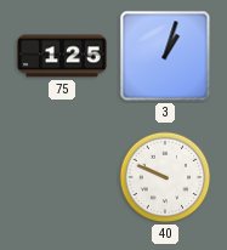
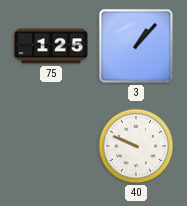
3: 1:03 -> 1:07
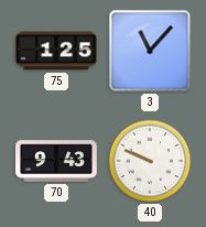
3: 1:07 -> 11:07
70: none -> 9:43
